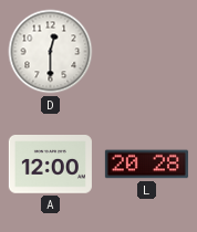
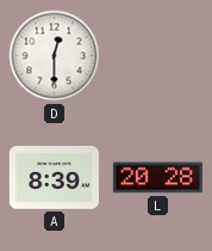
A: 12:00 -> 8:39
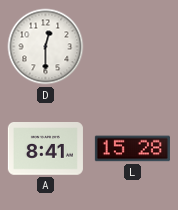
A: 8:39 -> 8:41
L: 20:28 -> 15:28
